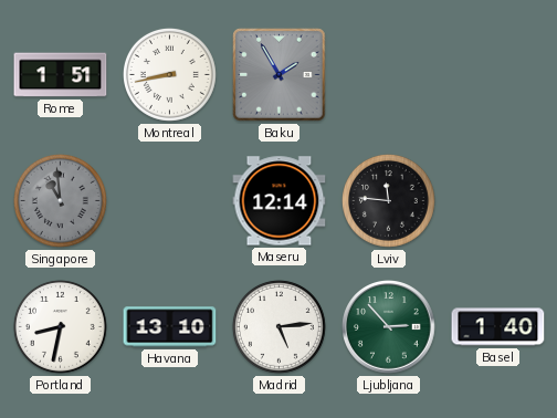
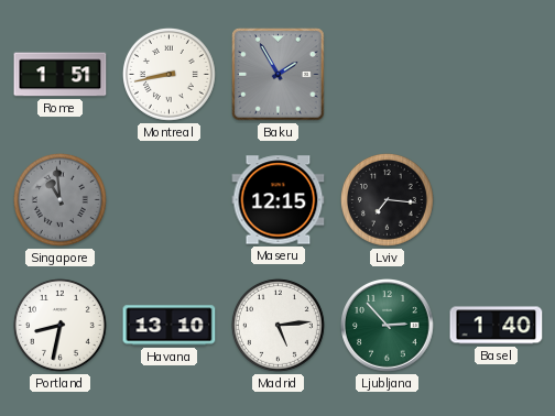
Maseru: 12:14 -> 12:15
Lviv: 11:46 -> 7:16
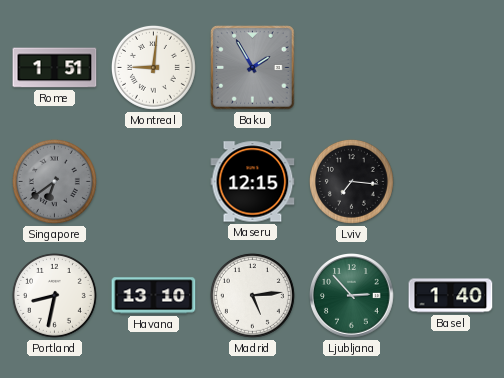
Montreal: 8:43 -> 9:01
Singapore: 10:59 -> 6:39
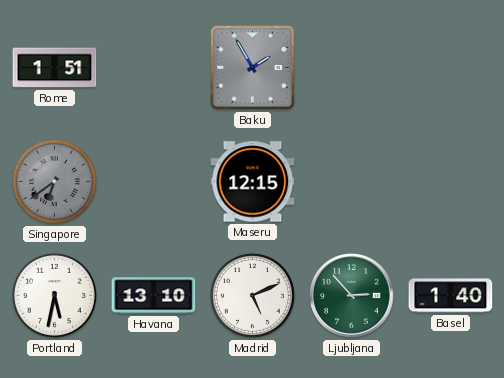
Montreal: 9:01 -> none
Lviv: 7:16 -> none
Portland: 8:32 -> 5:32
Madrid: 5:14 -> 5:11
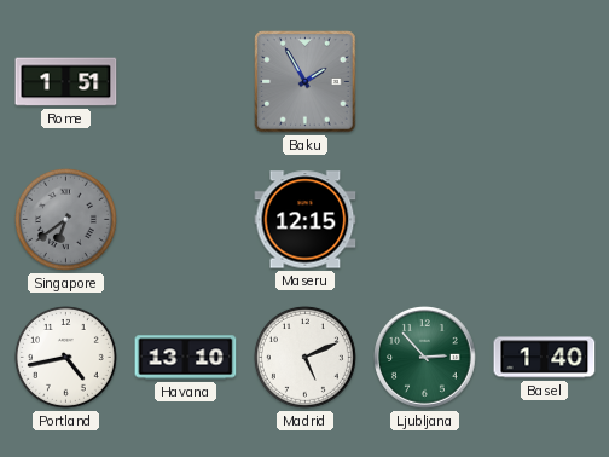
Portland: 5:32 -> 4:43
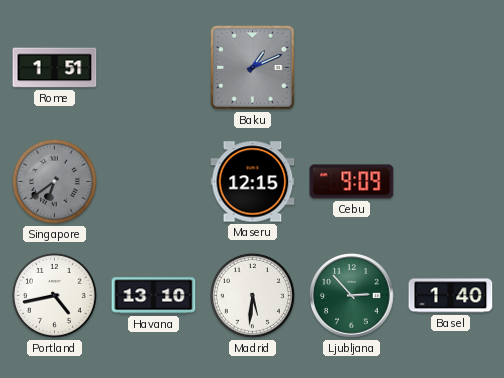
Baku: 1:55 -> 1:11
Cebu: none -> 9:09
Madrid: 5:11 -> 5:31
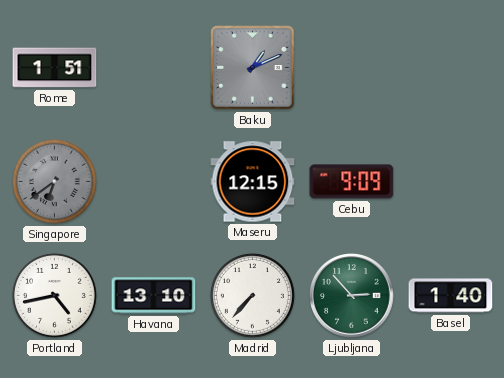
Madrid: 5:31 -> 7:37
